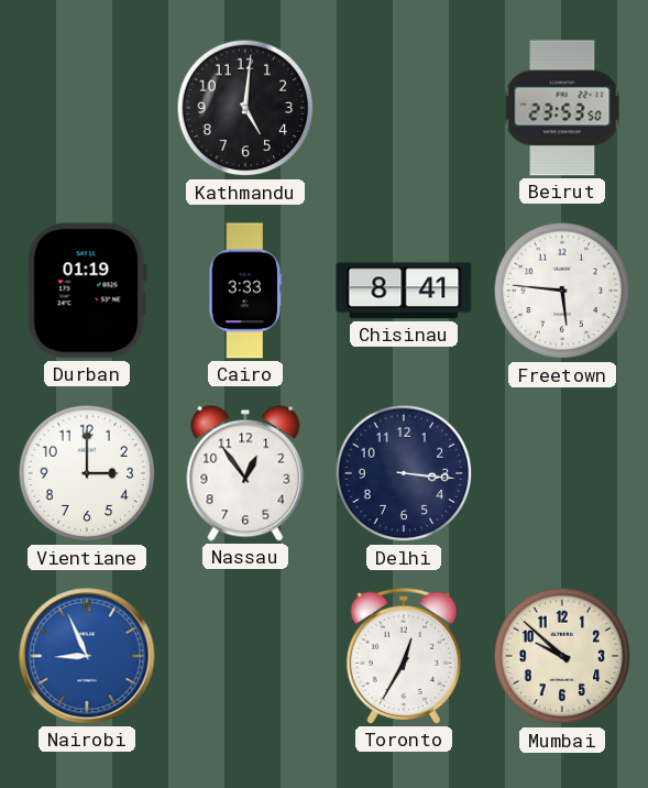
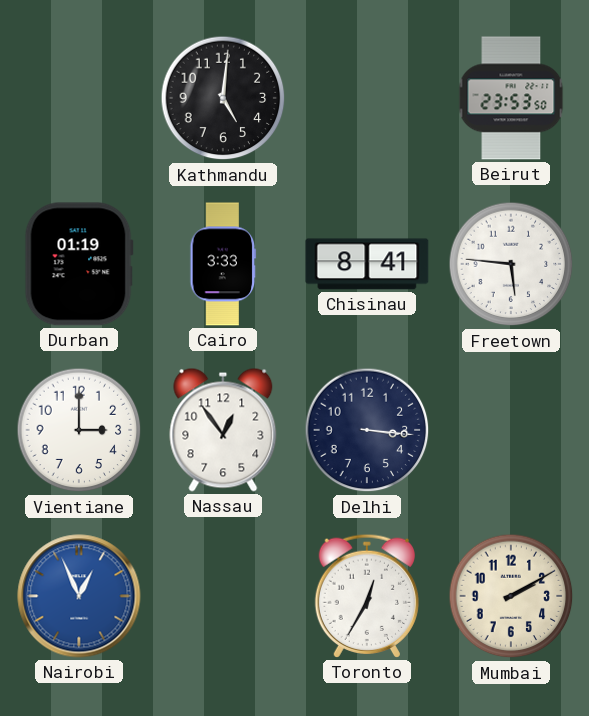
Nairobi: 8:56 -> 12:56
Mumbai: 9:52 -> 2:10
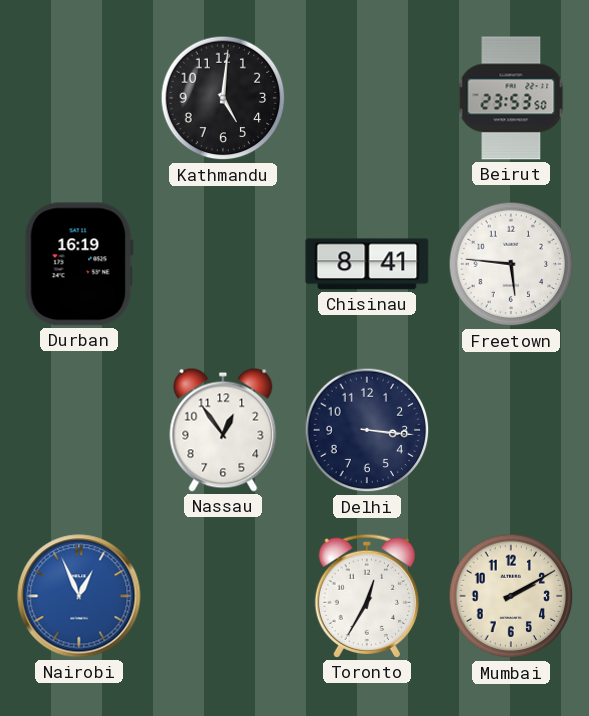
Durban: 01:19 -> 16:19
Cairo: 3:33 -> none
Vientiane: 3:00 -> none
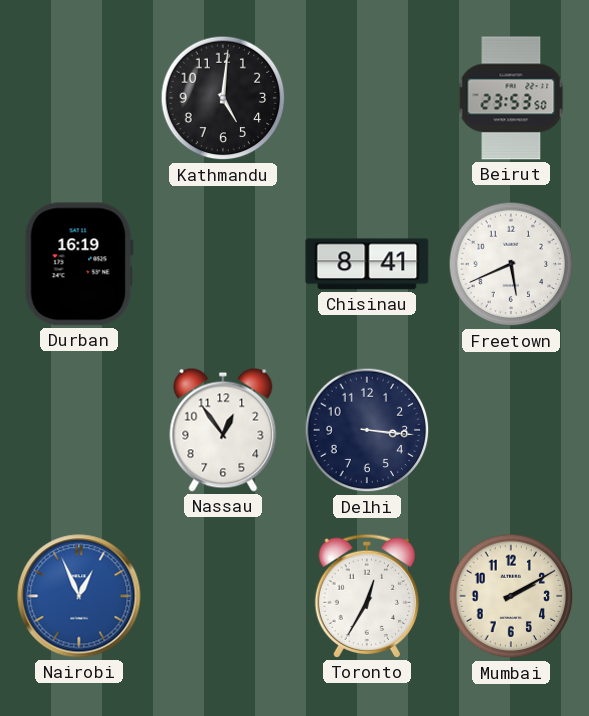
Freetown: 5:46 -> 5:41
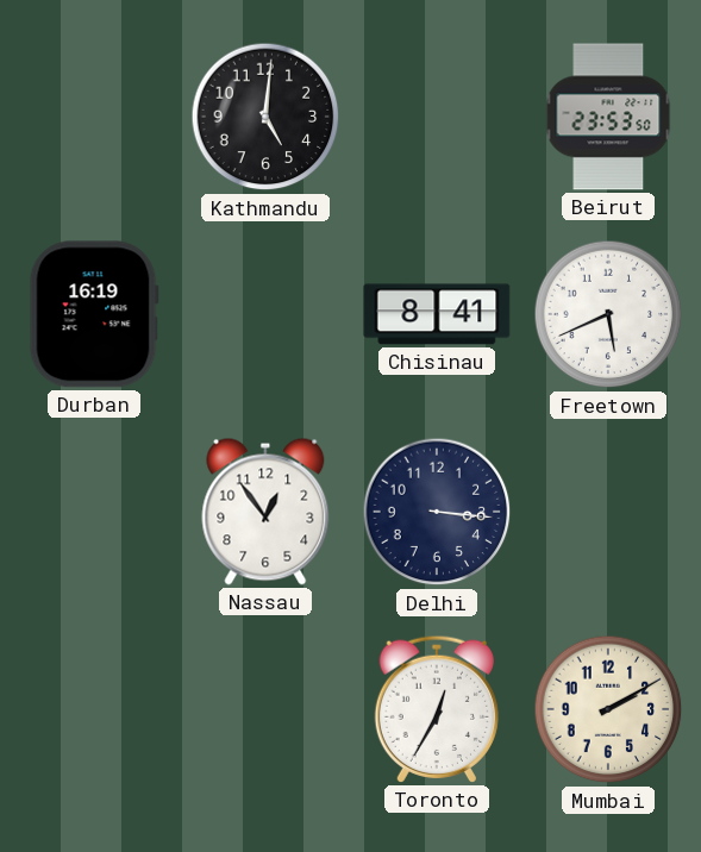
Nairobi: 12:56 -> none
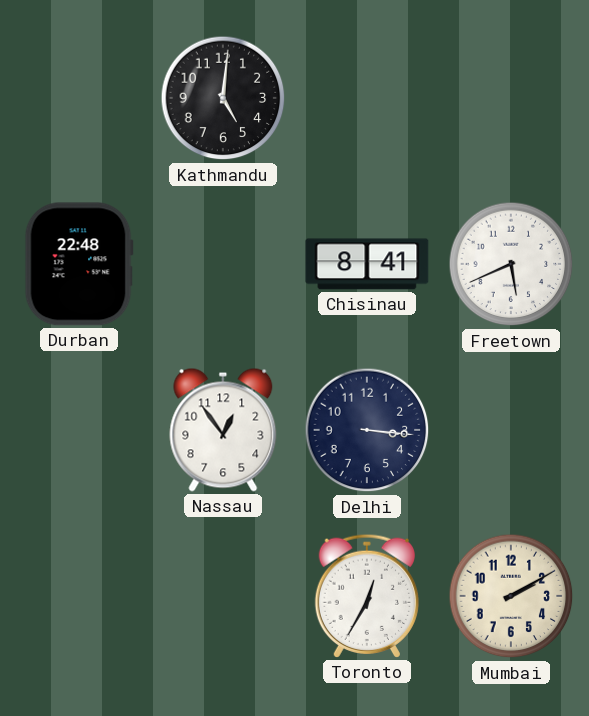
Beirut: 23:53 -> none
Durban: 16:19 -> 22:48
